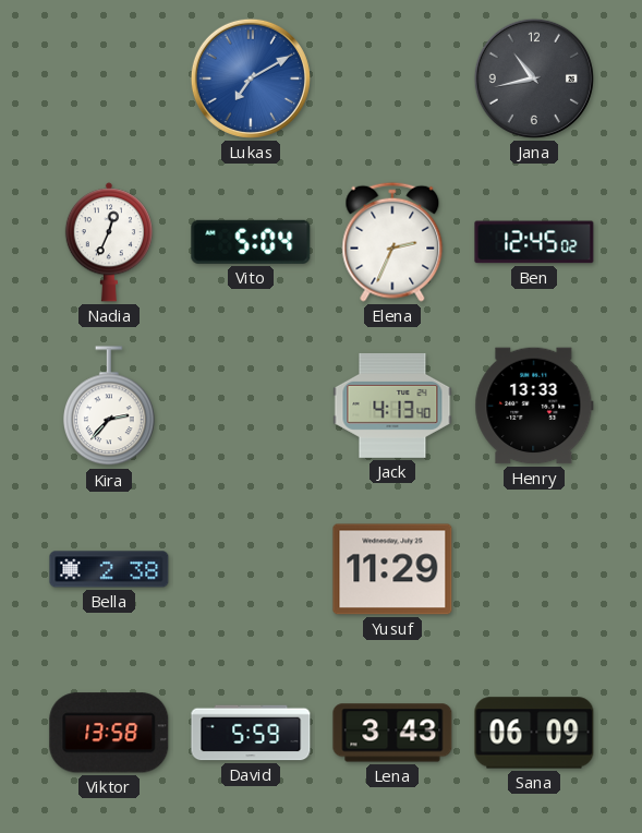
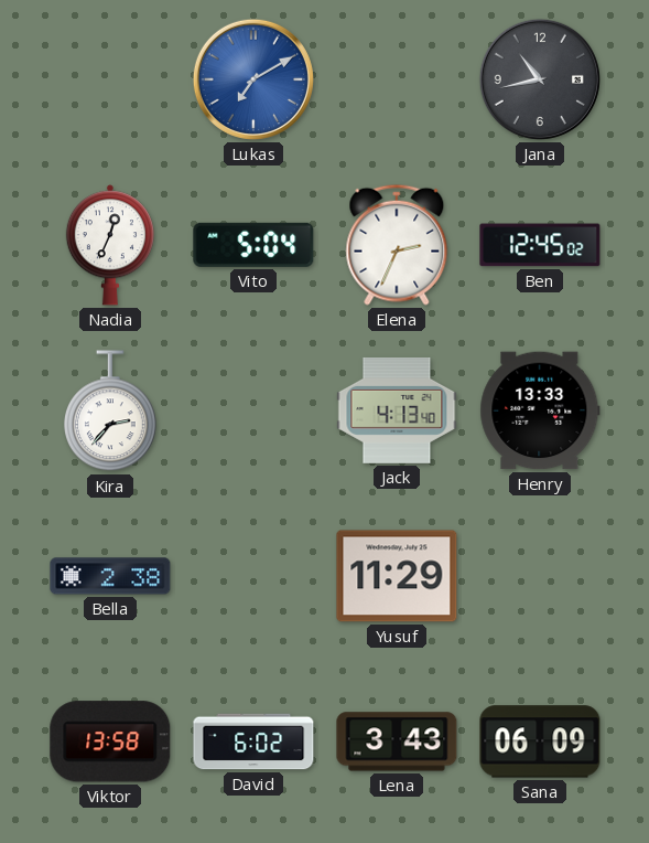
David: 5:59 -> 6:02
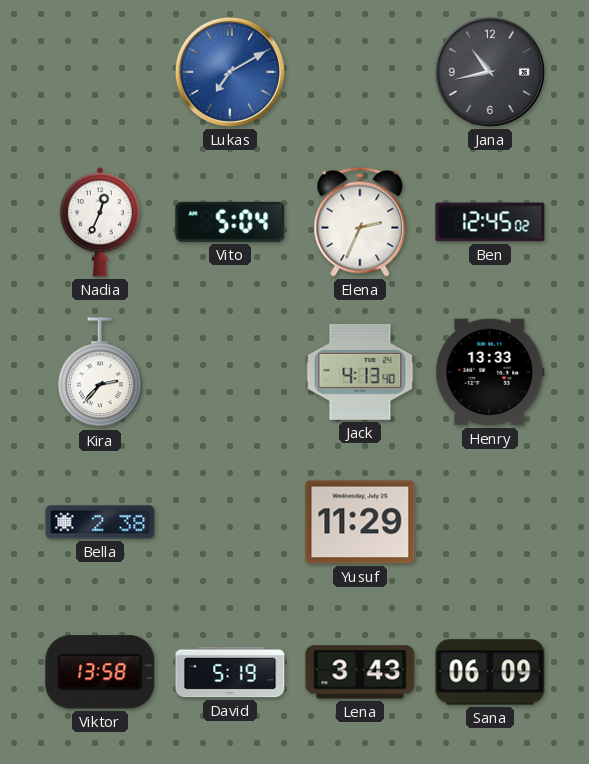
David: 6:02 -> 5:19
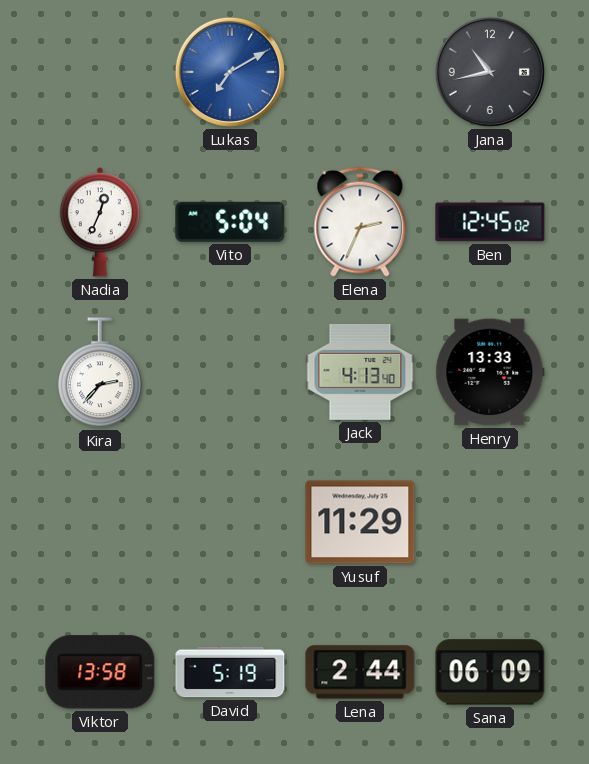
Bella: 2:38 -> none
Lena: 3:43 -> 2:44
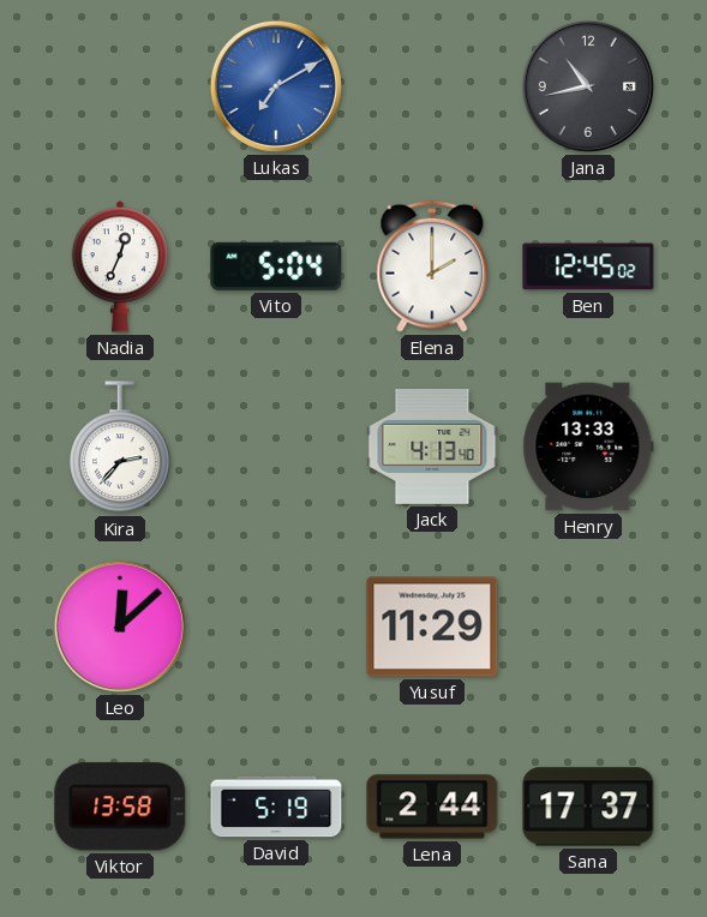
Elena: 2:34 -> 2:00
Leo: none -> 12:08
Sana: 06:09 -> 17:37
